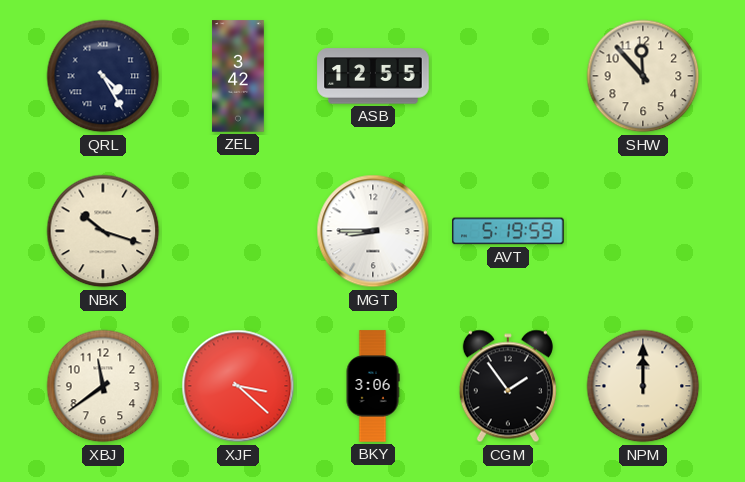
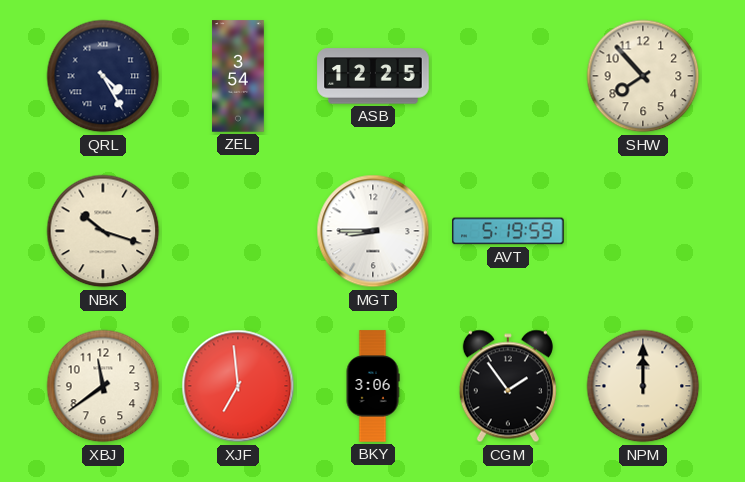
ZEL: 3:42 -> 3:54
ASB: 12:55 -> 12:25
SHW: 11:53 -> 7:53
XJF: 3:22 -> 6:59
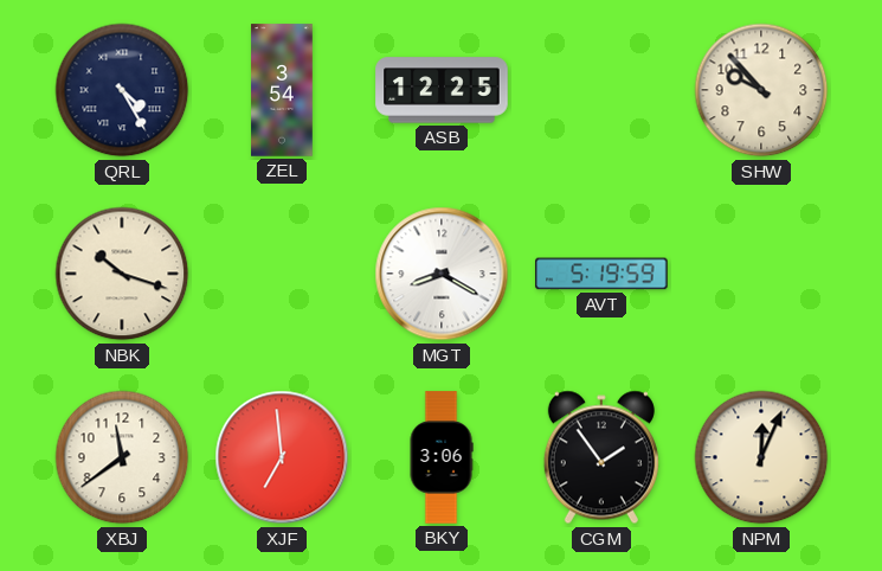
SHW: 7:53 -> 9:53
MGT: 8:45 -> 8:20
NPM: 12:00 -> 12:04
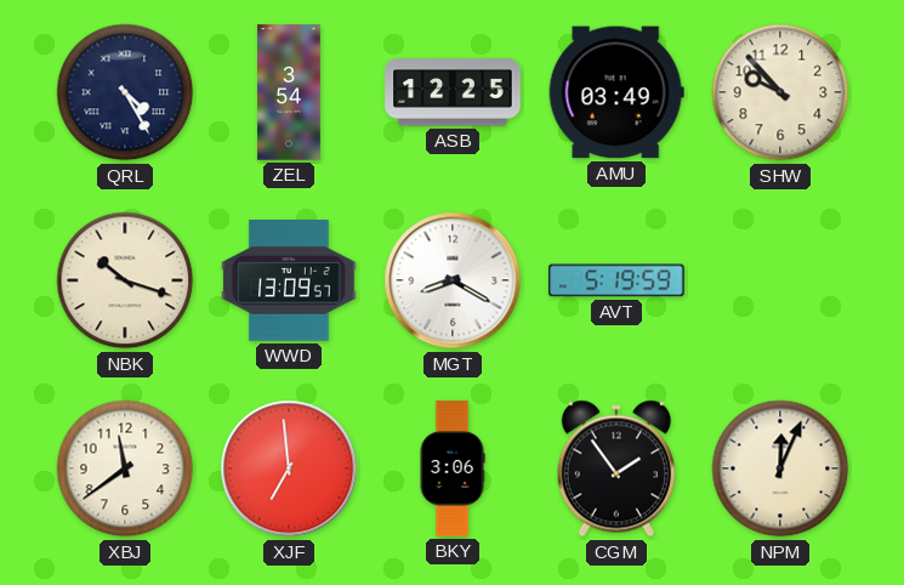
AMU: none -> 03:49
WWD: none -> 13:09
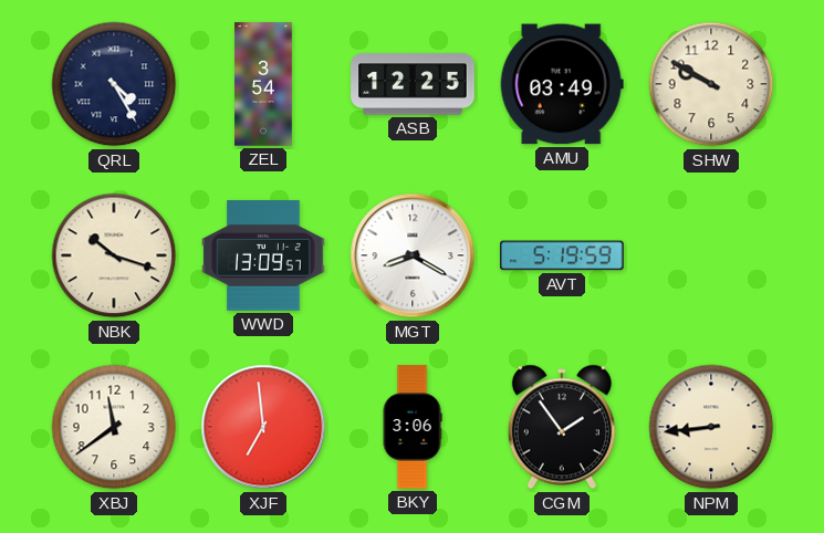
SHW: 9:53 -> 9:50
NPM: 12:04 -> 8:44
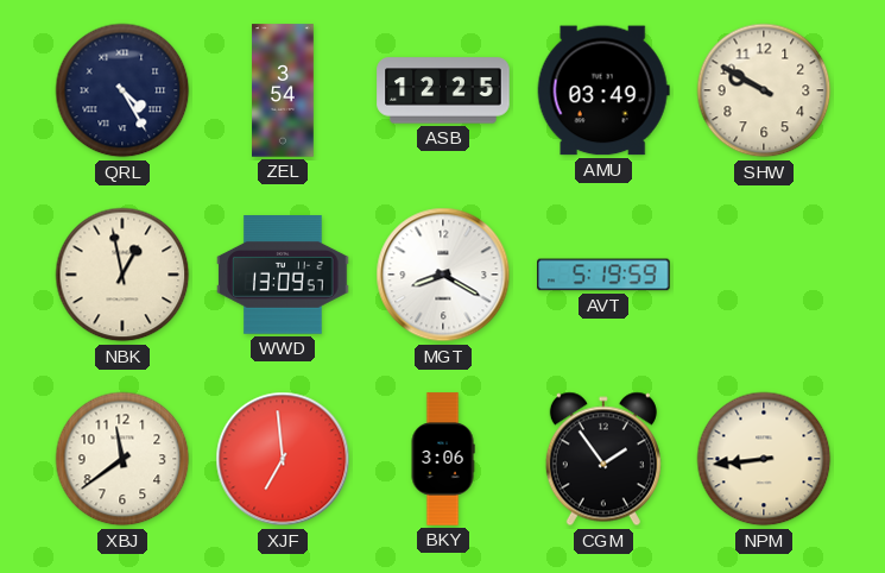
NBK: 10:18 -> 12:58
